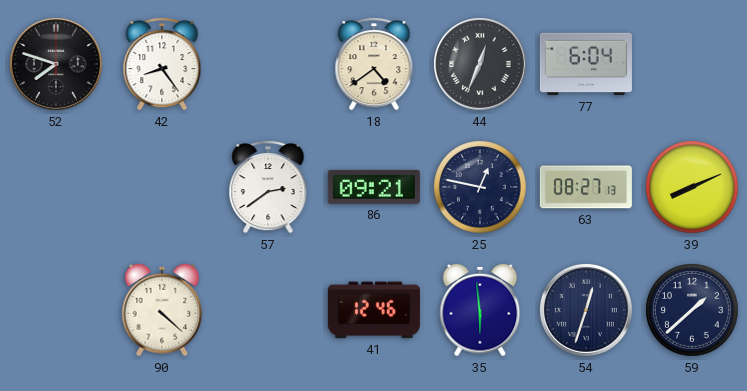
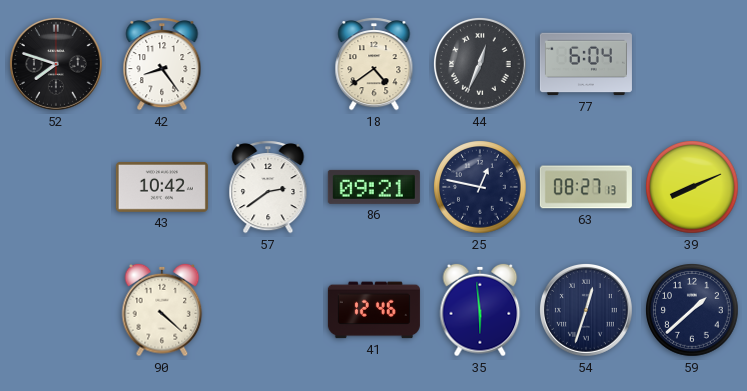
43: none -> 10:42
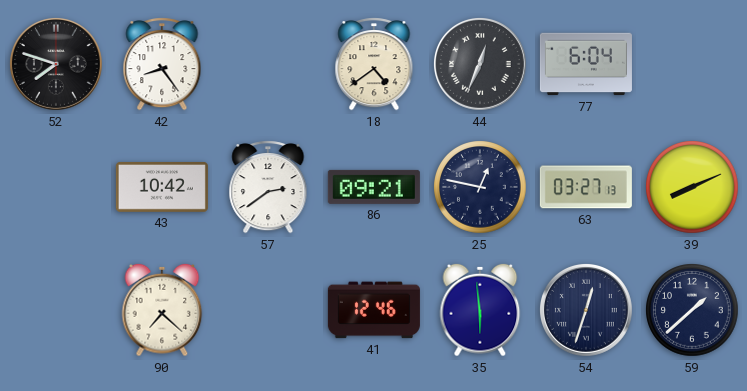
63: 08:27 -> 03:27
90: 4:22 -> 7:22
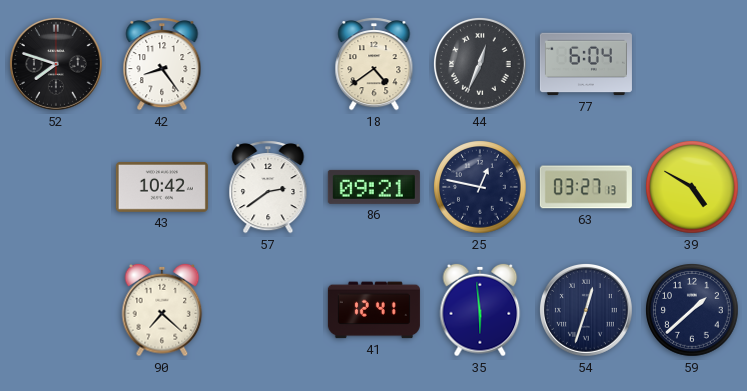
39: 8:11 -> 4:50
41: 12:46 -> 12:41
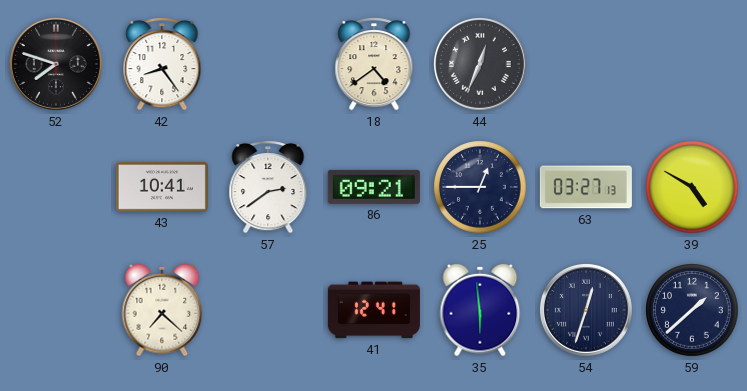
77: 6:04 -> none
43: 10:42 -> 10:41
25: 12:47 -> 12:45
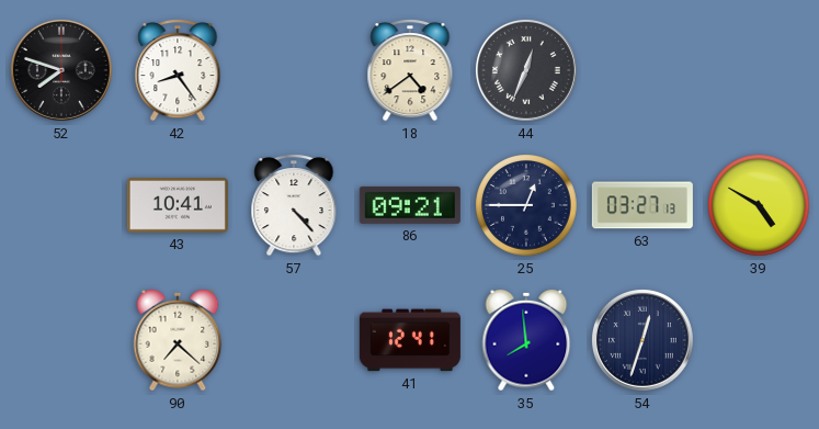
57: 2:39 -> 4:23
35: 5:59 -> 7:59
59: 1:38 -> none
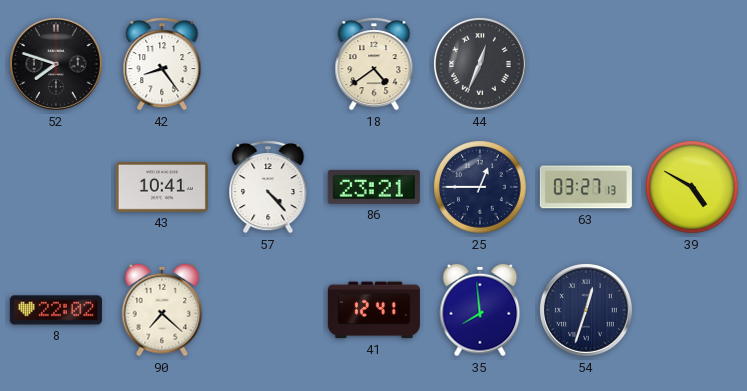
86: 09:21 -> 23:21
8: none -> 22:02
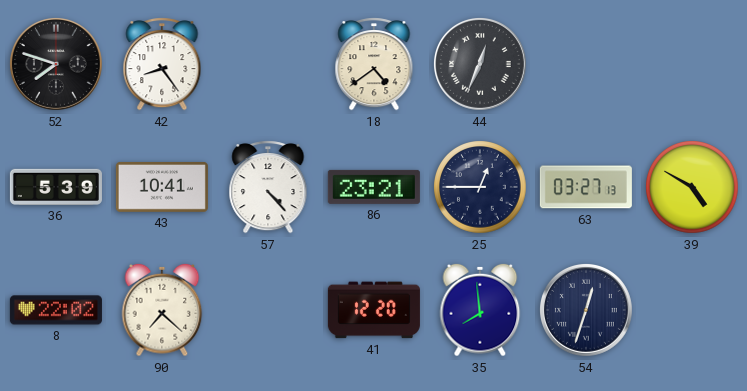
36: none -> 5:39
41: 12:41 -> 12:20
